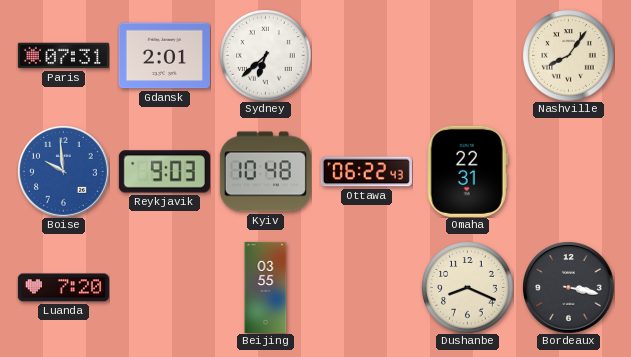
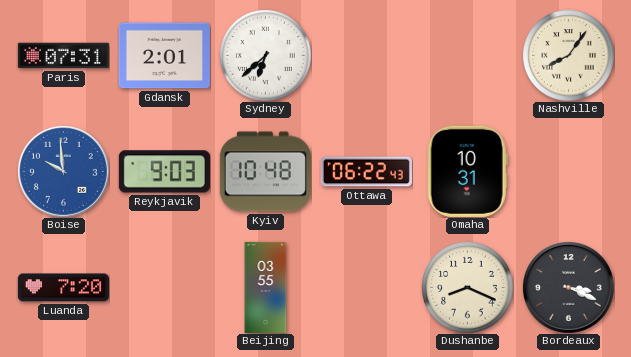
Omaha: 22:31 -> 10:31
Bordeaux: 3:17 -> 3:19
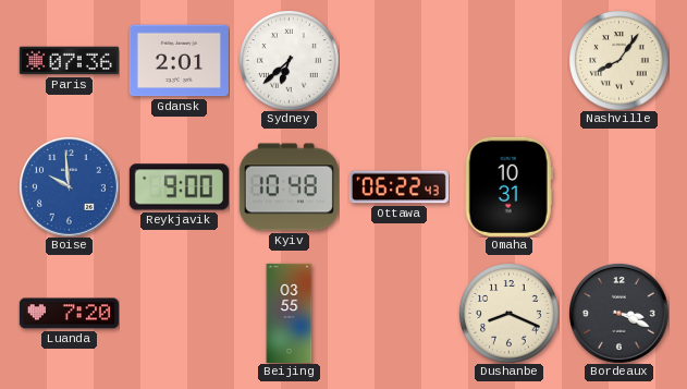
Paris: 07:31 -> 07:36
Reykjavik: 9:03 -> 9:00
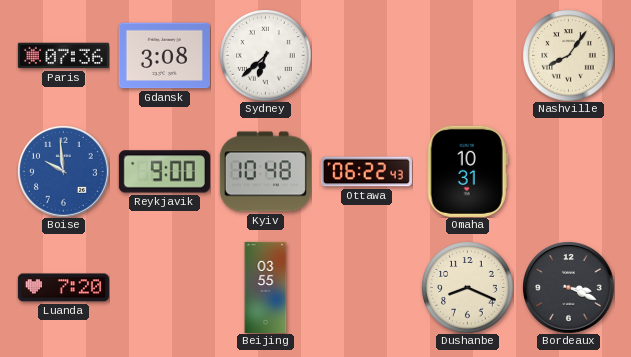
Gdansk: 2:01 -> 3:08
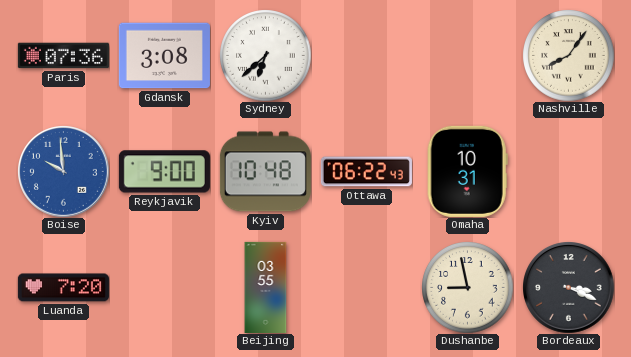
Dushanbe: 8:19 -> 8:58
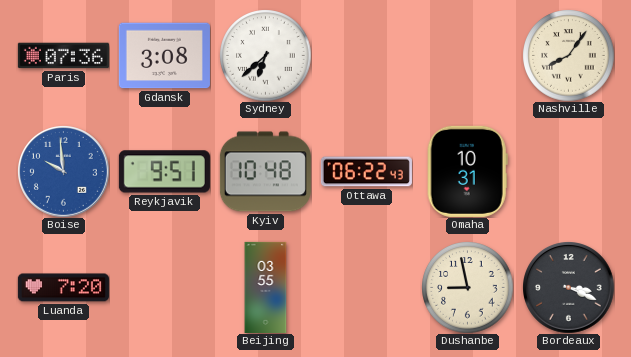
Reykjavik: 9:00 -> 9:51
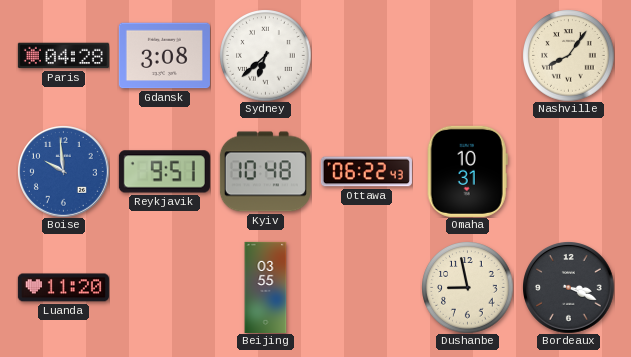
Paris: 07:36 -> 04:28
Luanda: 7:20 -> 11:20
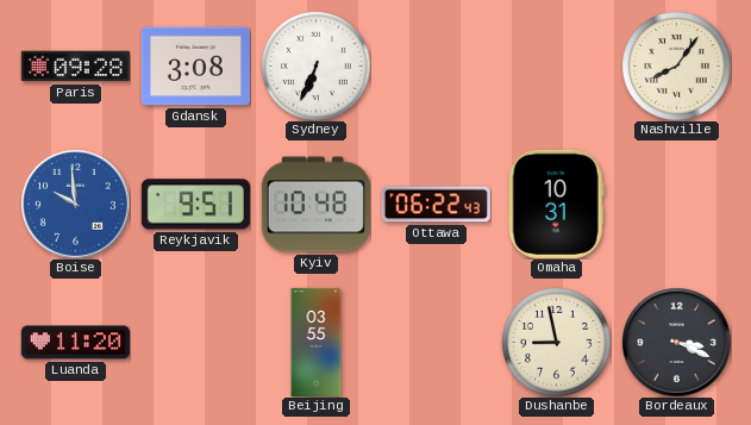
Paris: 04:28 -> 09:28
Sydney: 6:38 -> 6:34
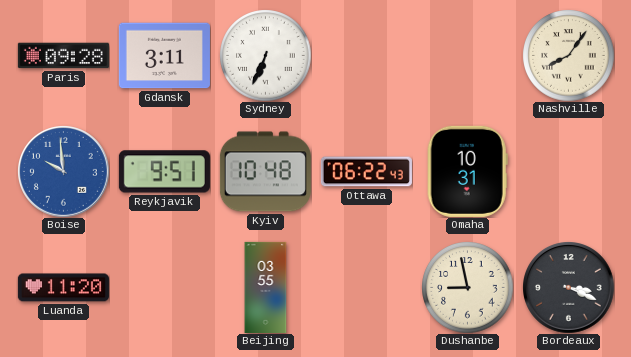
Gdansk: 3:08 -> 3:11
